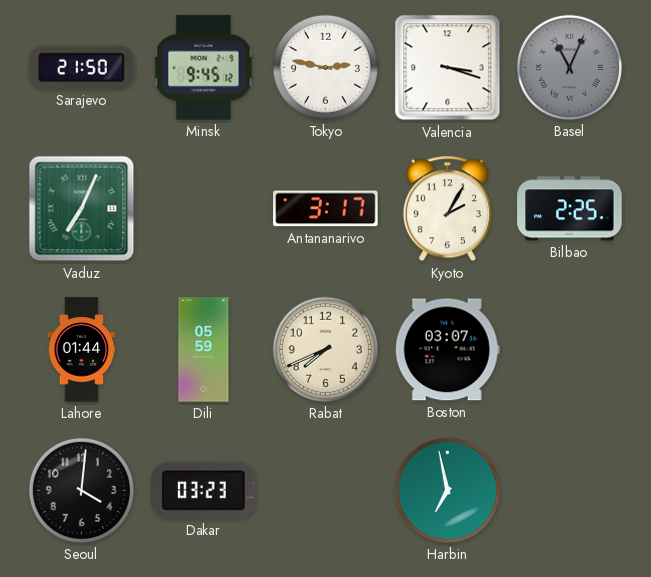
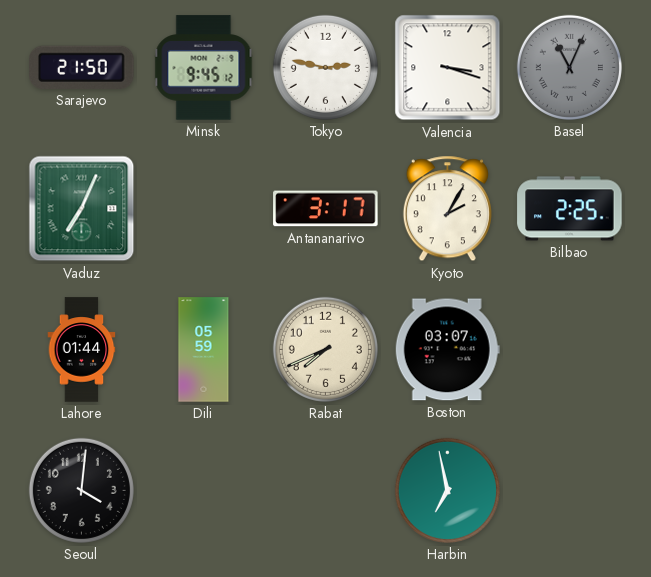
Dakar: 03:23 -> none
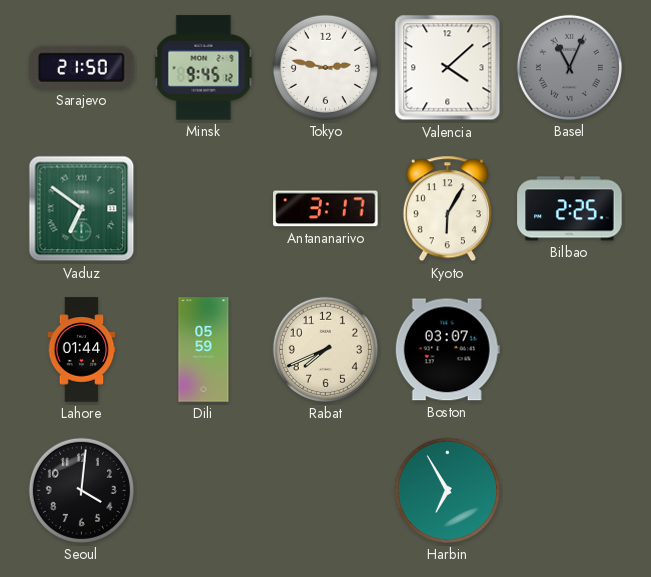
Valencia: 3:18 -> 4:08
Vaduz: 7:04 -> 6:51
Kyoto: 2:05 -> 6:05
Harbin: 6:58 -> 6:55
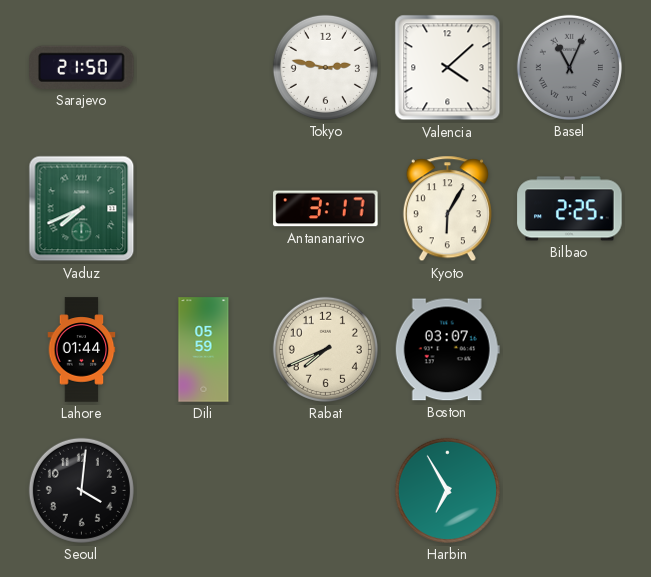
Minsk: 9:45 -> none
Vaduz: 6:51 -> 7:41
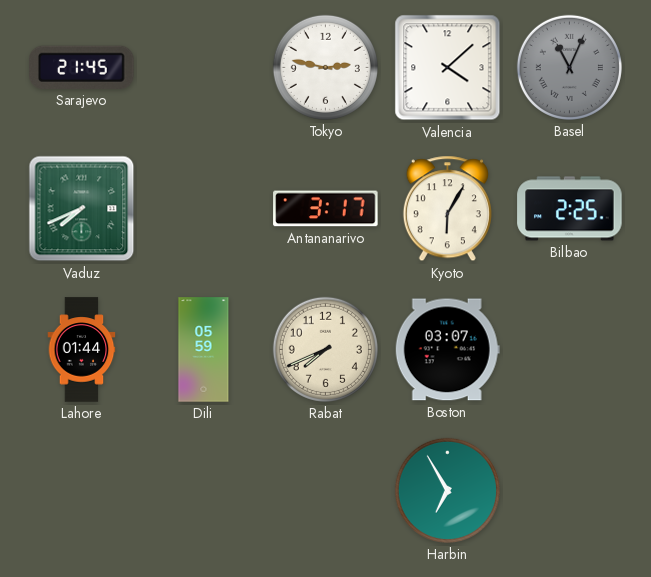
Sarajevo: 21:50 -> 21:45
Seoul: 4:01 -> none
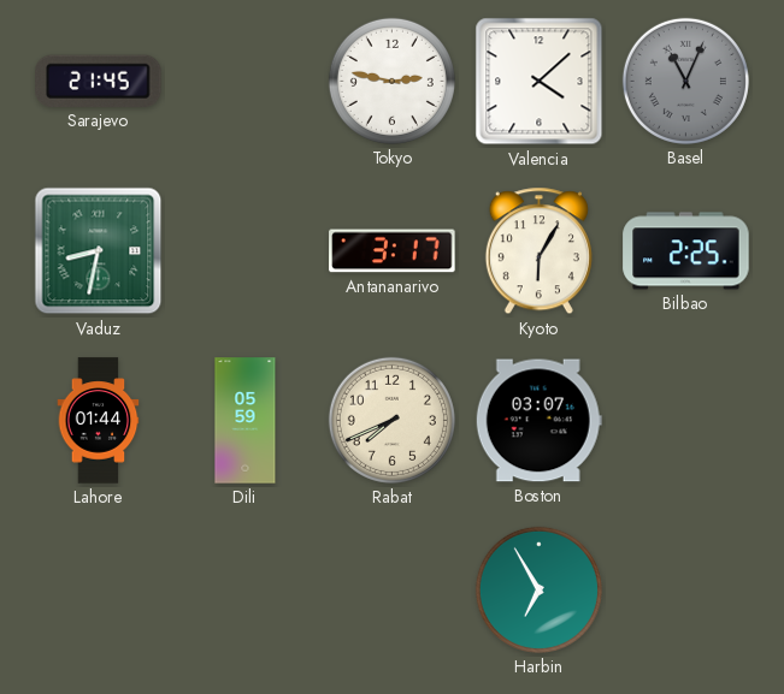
Vaduz: 7:41 -> 8:32
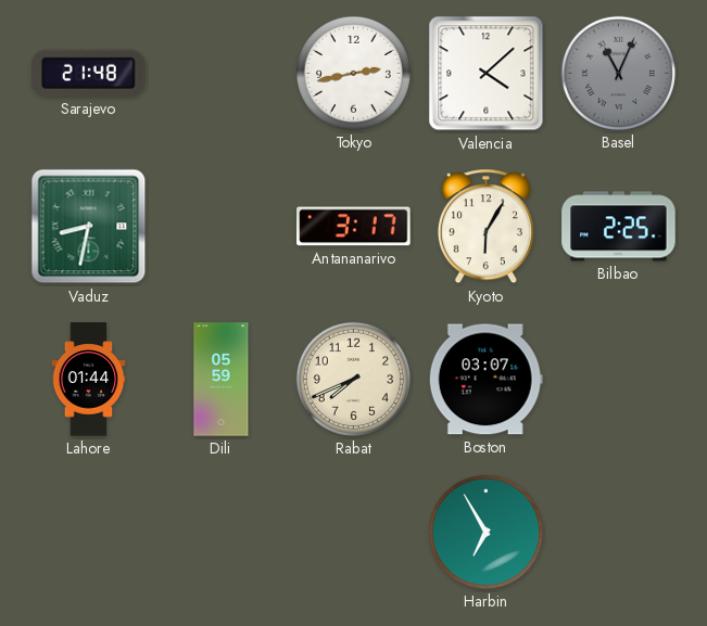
Sarajevo: 21:45 -> 21:48
Tokyo: 2:47 -> 2:43
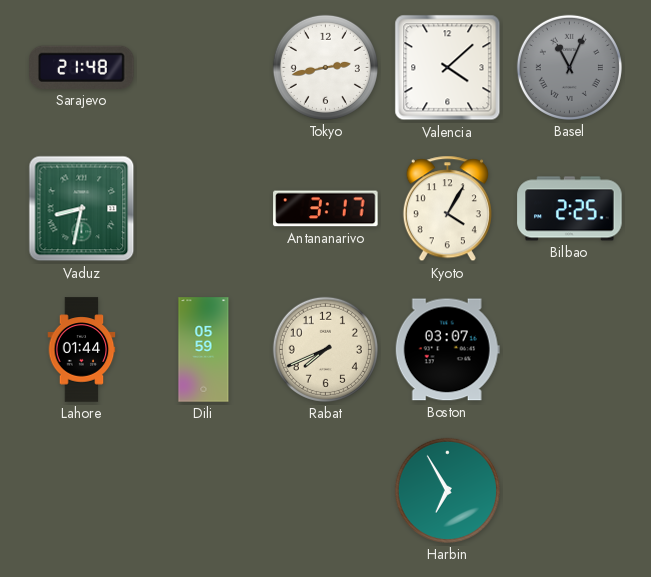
Kyoto: 6:05 -> 4:05
